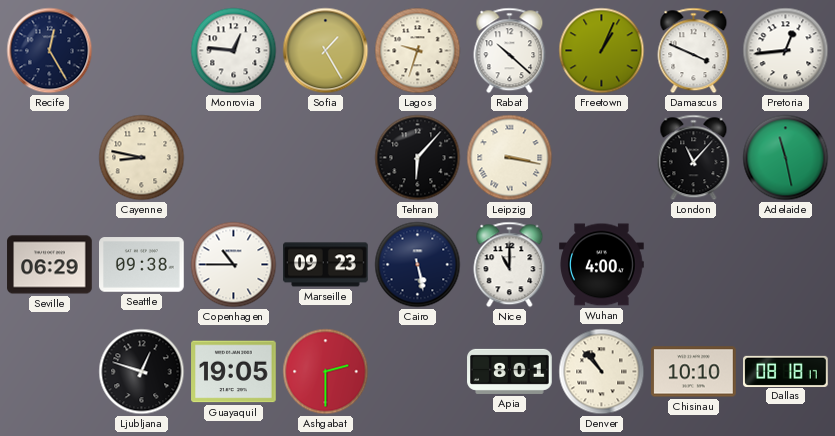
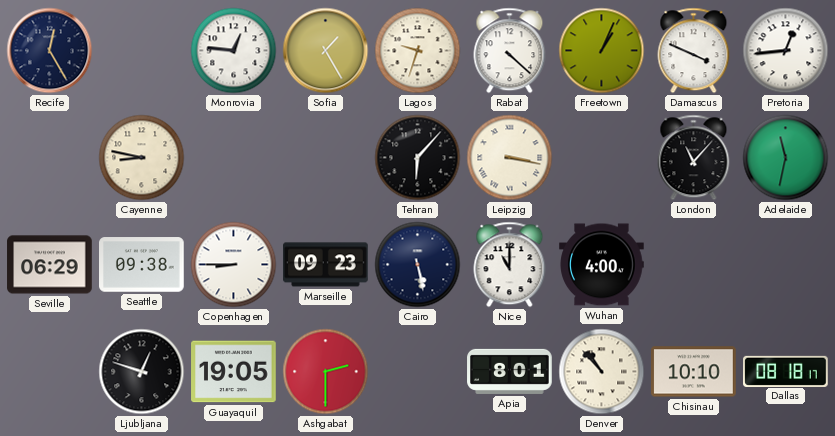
Rabat: 10:22 -> 4:22
Adelaide: 11:28 -> 11:32
Copenhagen: 10:45 -> 8:45
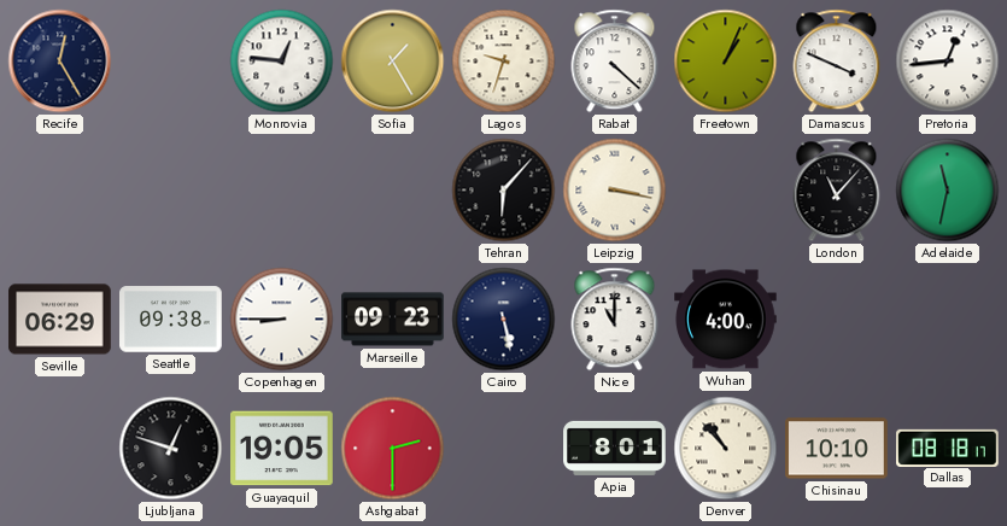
Cayenne: 8:47 -> none
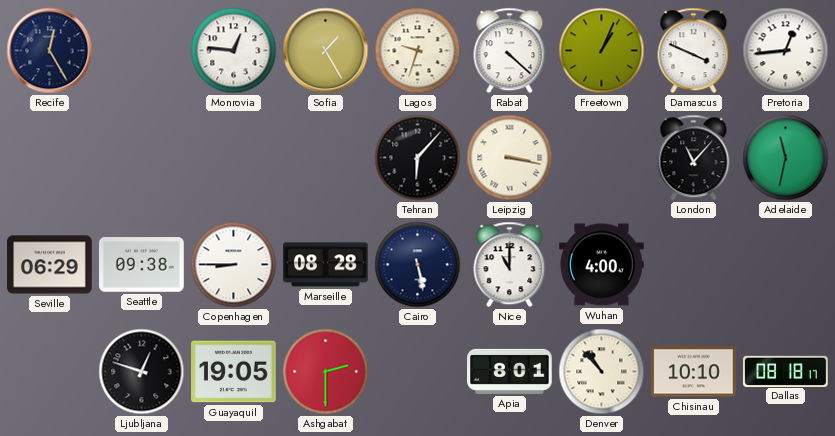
Marseille: 09:23 -> 08:28
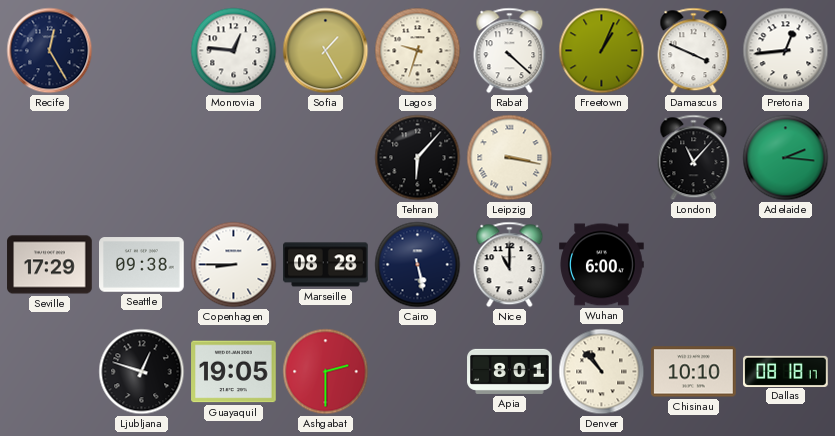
Adelaide: 11:32 -> 2:16
Seville: 06:29 -> 17:29
Wuhan: 4:00 -> 6:00
